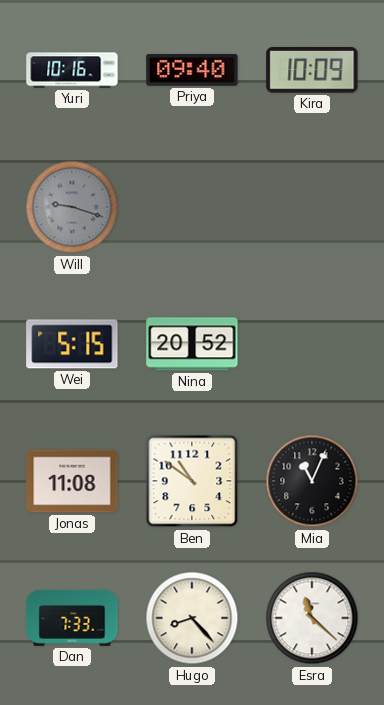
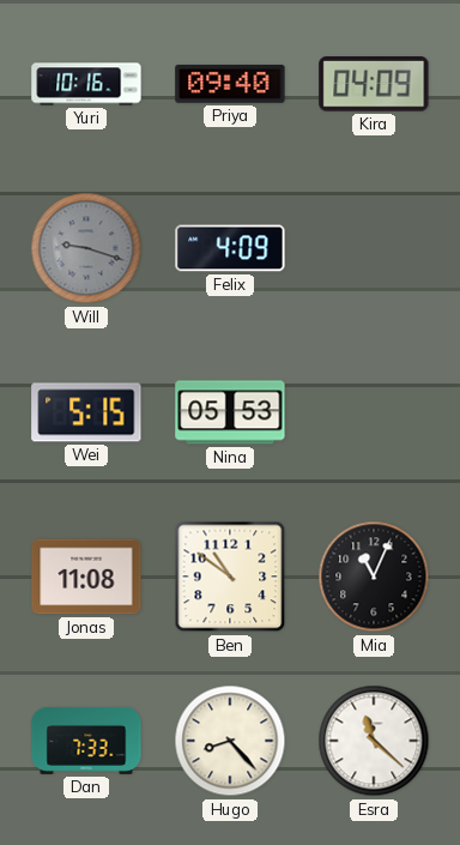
Kira: 10:09 -> 04:09
Felix: none -> 4:09
Nina: 20:52 -> 05:53
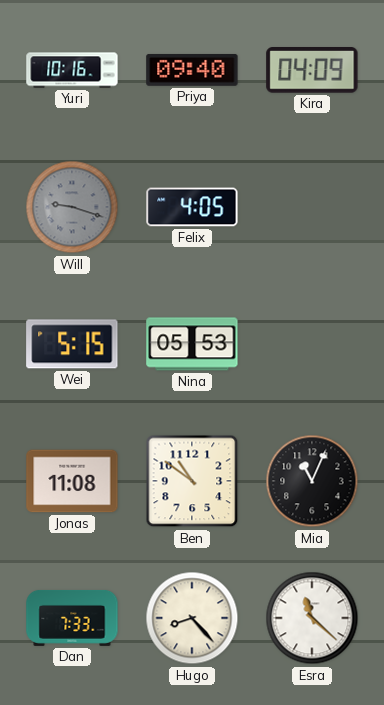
Felix: 4:09 -> 4:05
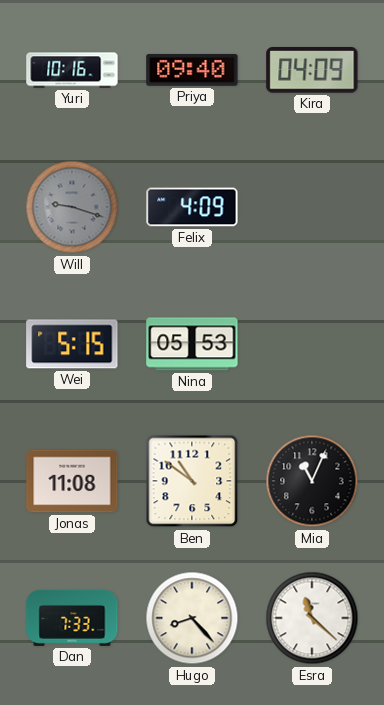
Felix: 4:05 -> 4:09
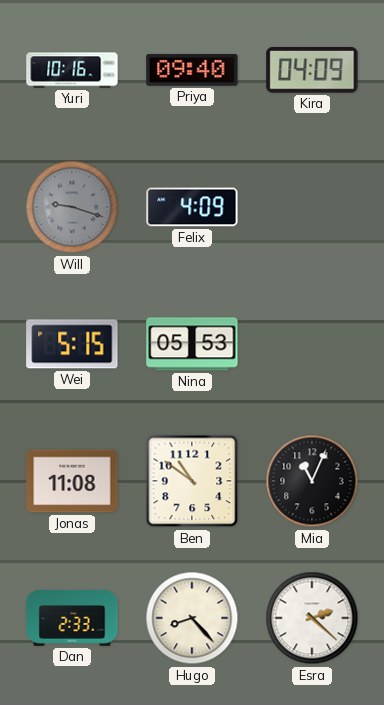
Dan: 7:33 -> 2:33
Esra: 11:22 -> 2:22
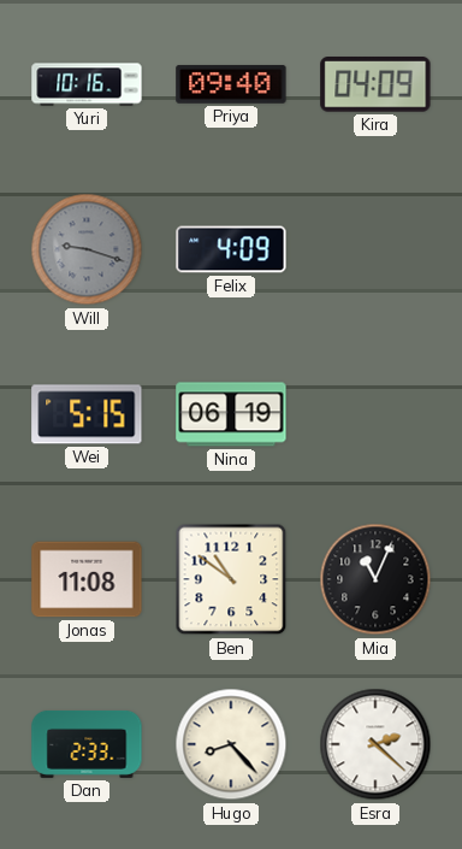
Nina: 05:53 -> 06:19
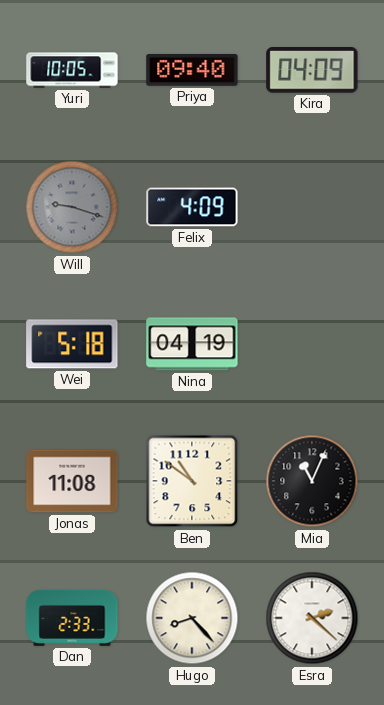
Yuri: 10:16 -> 10:05
Wei: 5:15 -> 5:18
Nina: 06:19 -> 04:19
